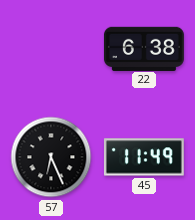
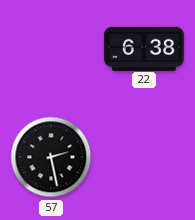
57: 6:26 -> 2:28
45: 11:49 -> none
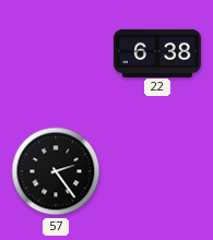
57: 2:28 -> 2:24
